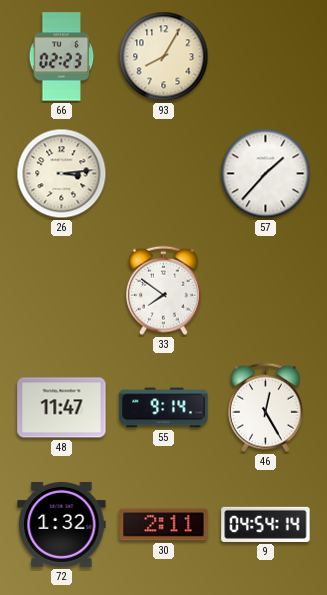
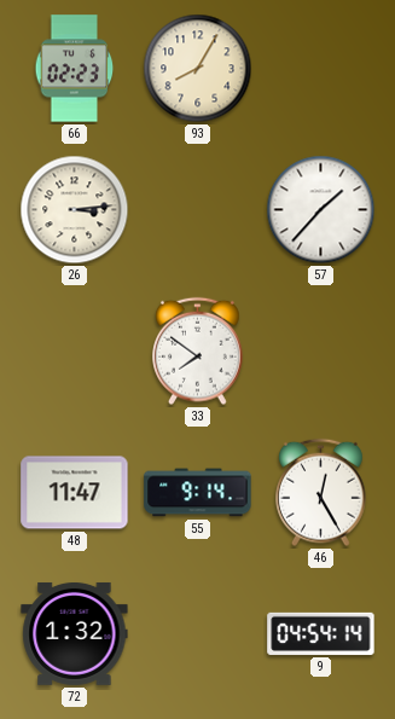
30: 2:11 -> none
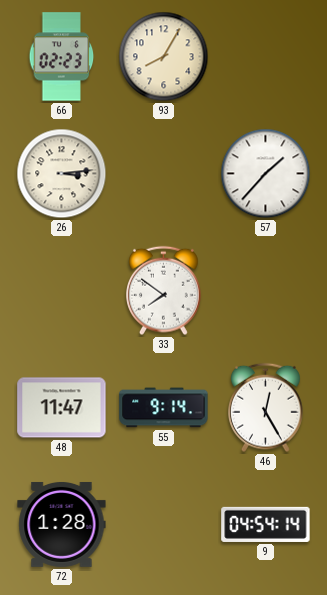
72: 1:32 -> 1:28
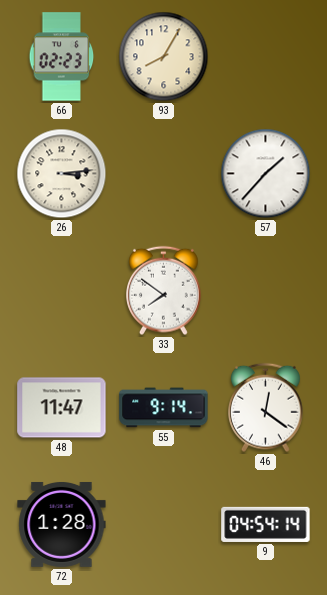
46: 12:25 -> 12:21
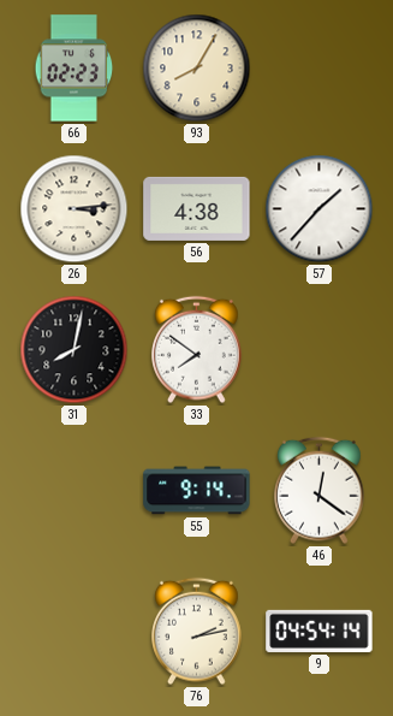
56: none -> 4:38
31: none -> 8:02
48: 11:47 -> none
72: 1:28 -> none
76: none -> 2:13
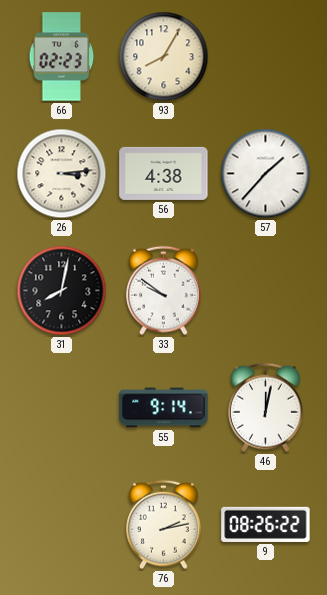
33: 7:51 -> 9:51
46: 12:21 -> 12:02
9: 04:54 -> 08:26
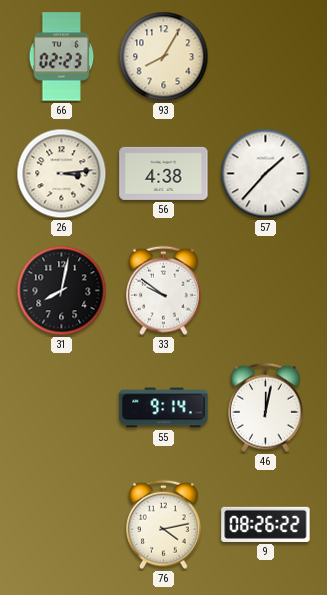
76: 2:13 -> 4:13
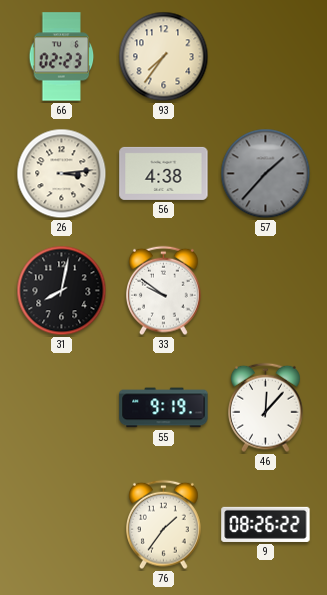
93: 8:05 -> 7:36
57 dial: white -> grey
55: 9:14 -> 9:19
46: 12:02 -> 12:07
76: 4:13 -> 1:36
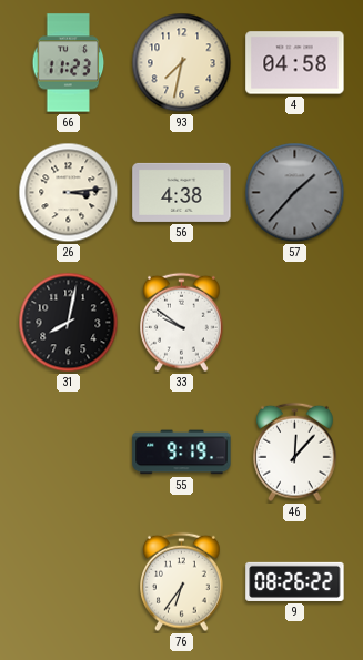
66: 02:23 -> 11:23
93: 7:36 -> 7:32
4: none -> 04:58
76: 1:36 -> 6:36
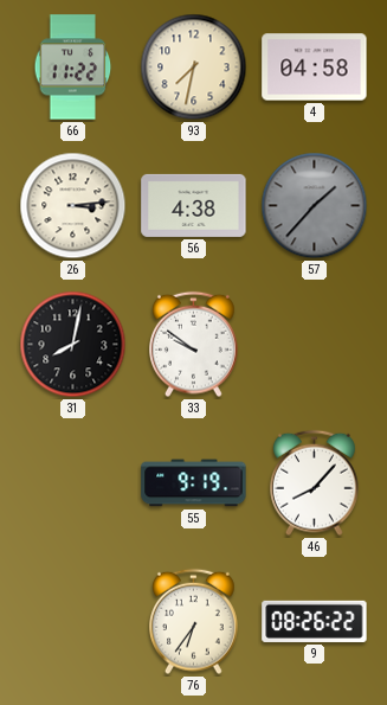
66: 11:23 -> 11:22
46: 12:07 -> 8:07
